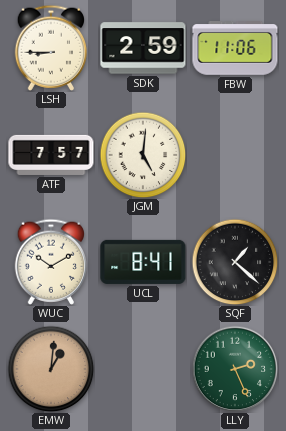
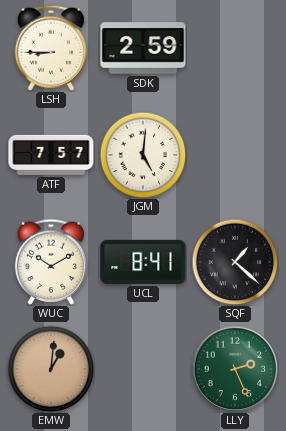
FBW: 11:06 -> none
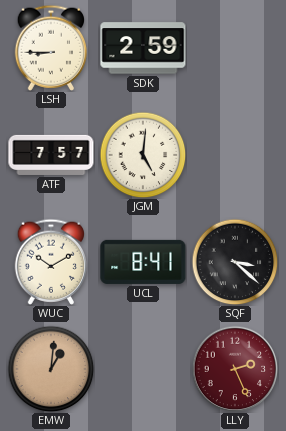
SQF: 1:22 -> 3:22
LLY dial: green -> burgundy
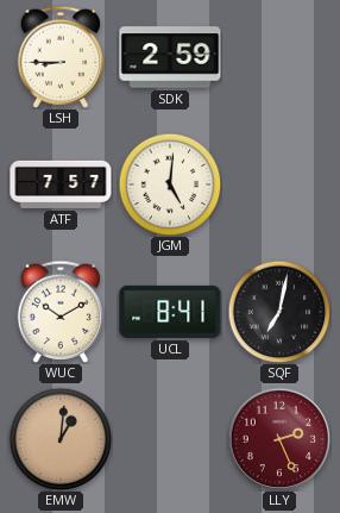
SQF: 3:22 -> 7:02
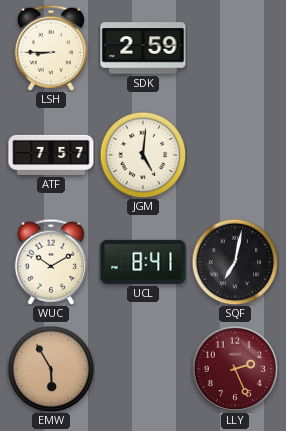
EMW: 1:01 -> 5:55
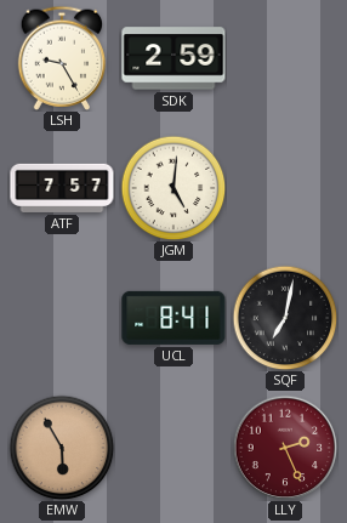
LSH: 8:45 -> 9:25
WUC: 10:10 -> none
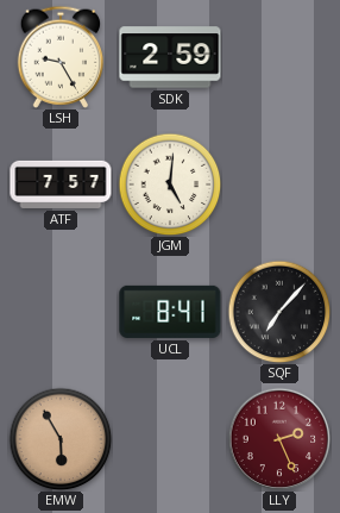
SQF: 7:02 -> 7:07
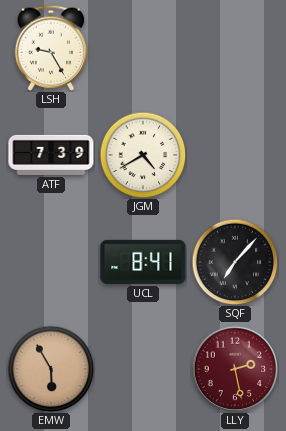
SDK: 2:59 -> none
ATF: 7:57 -> 7:39
JGM: 5:01 -> 4:40
LLY: 2:26 -> 2:28
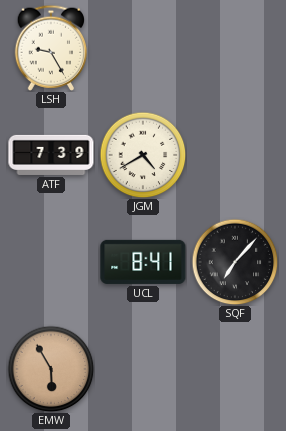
LLY: 2:28 -> none
